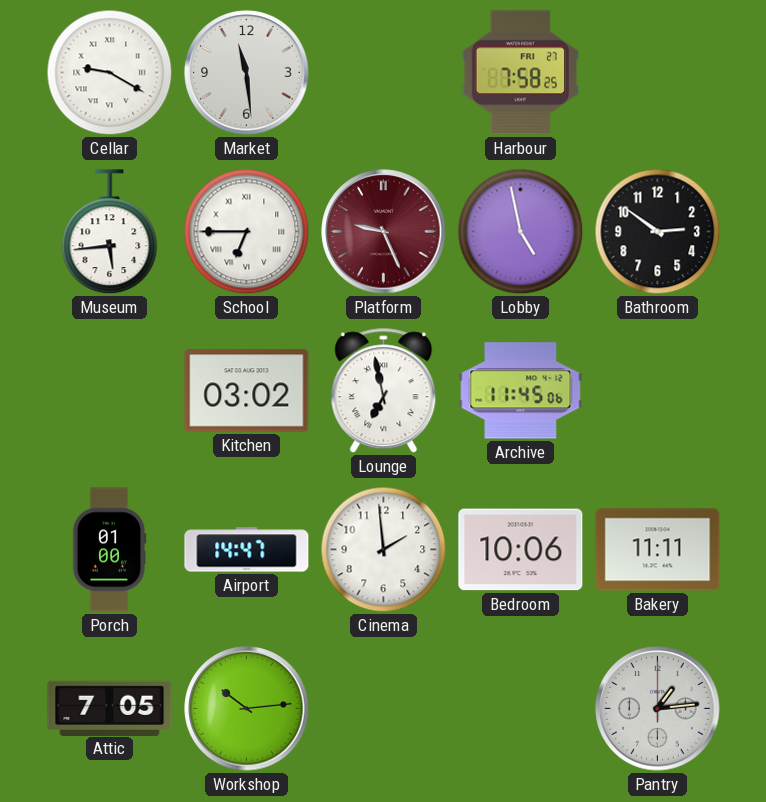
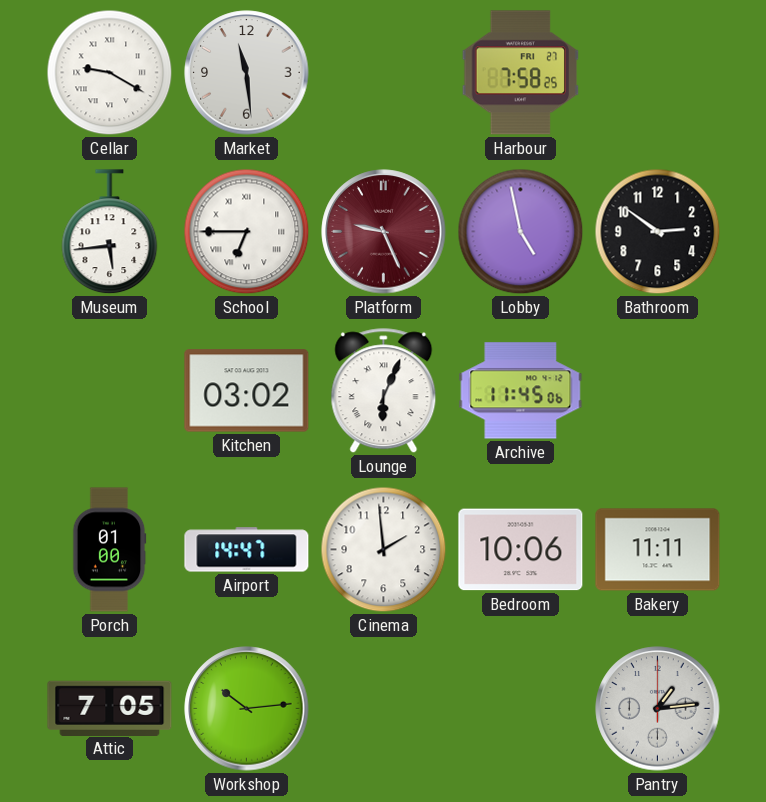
Lounge: 6:58 -> 6:04
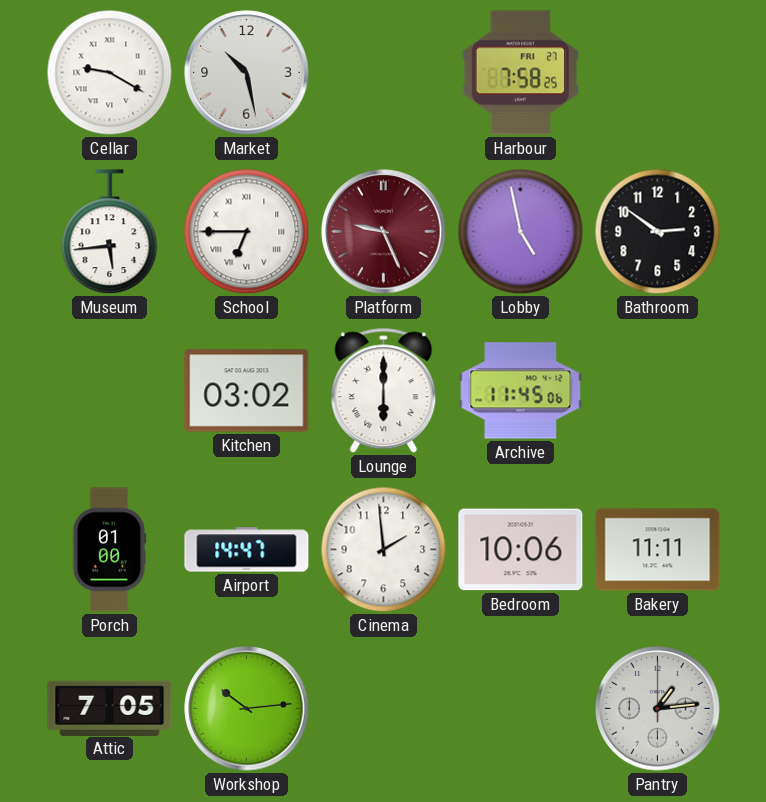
Market: 11:29 -> 10:28
Lounge: 6:04 -> 6:00
